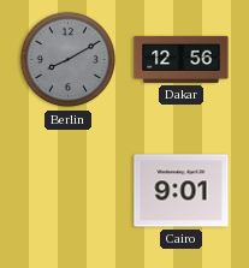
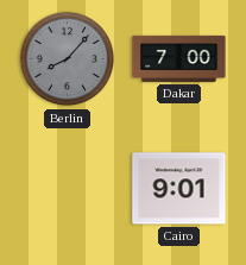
Berlin: 8:10 -> 8:07
Dakar: 12:56 -> 7:00
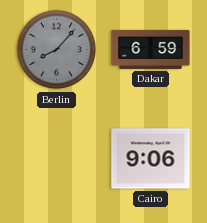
Dakar: 7:00 -> 6:59
Cairo: 9:01 -> 9:06
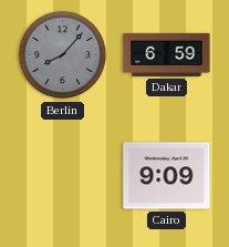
Cairo: 9:06 -> 9:09
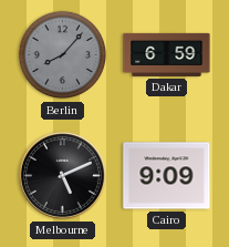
Melbourne: none -> 5:11
